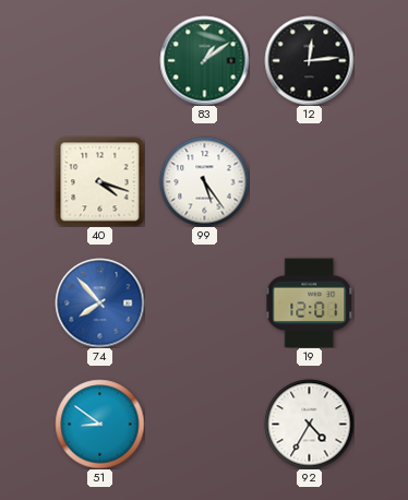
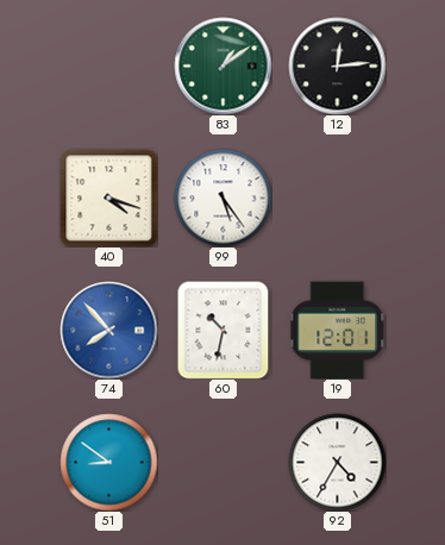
60: none -> 10:32
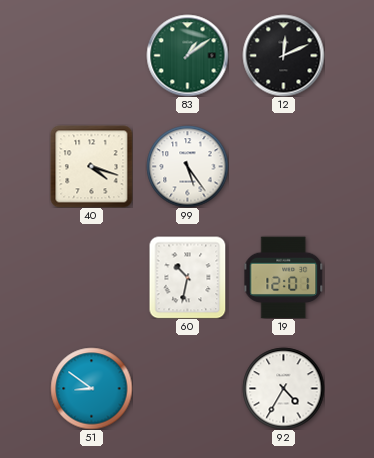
12: 12:14 -> 12:11
74: 7:53 -> none
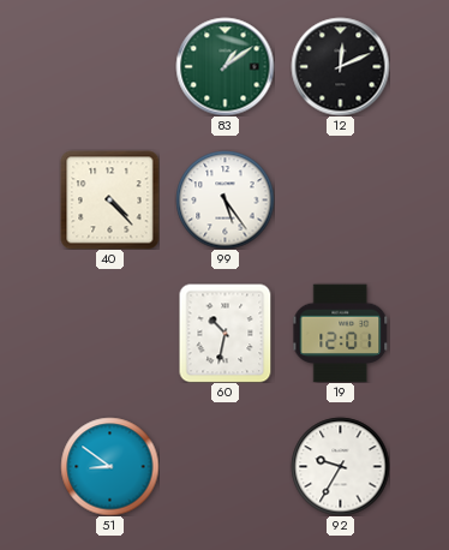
40: 4:18 -> 4:23
92: 4:35 -> 9:35
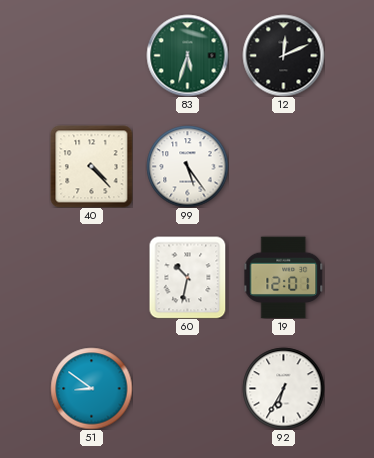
83: 1:09 -> 5:33
92: 9:35 -> 6:35
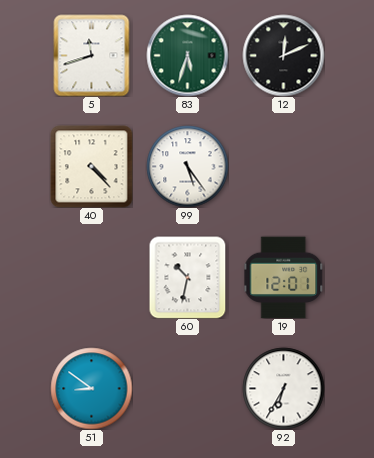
5: none -> 11:42
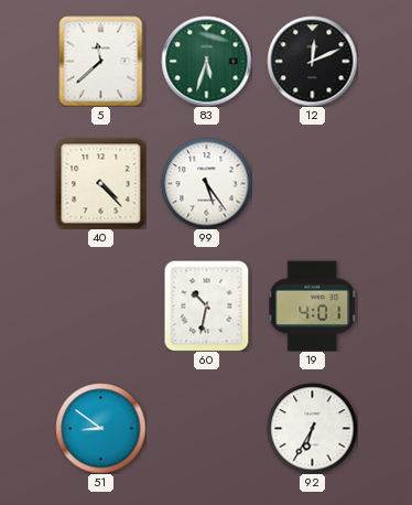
5: 11:42 -> 11:38
19: 12:01 -> 4:01
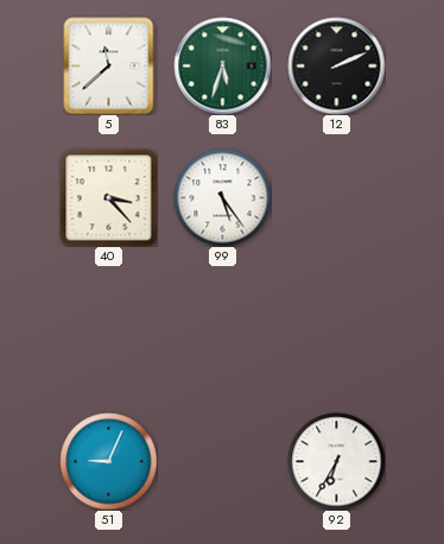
12: 12:11 -> 2:11
40: 4:23 -> 3:23
60: 10:32 -> none
19: 4:01 -> none
51: 8:51 -> 9:04
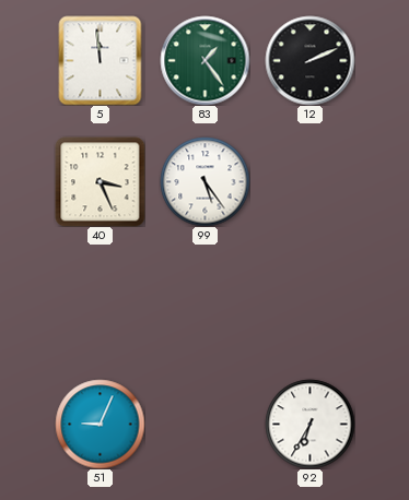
5: 11:38 -> 11:59
83: 5:33 -> 1:24
40: 3:23 -> 3:26
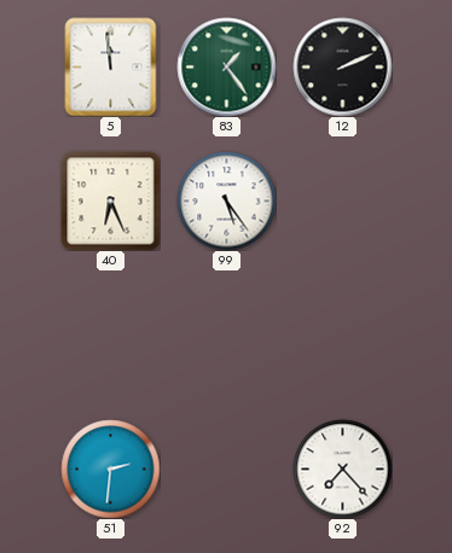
40: 3:26 -> 6:26
51: 9:04 -> 2:31
92: 6:35 -> 7:23
